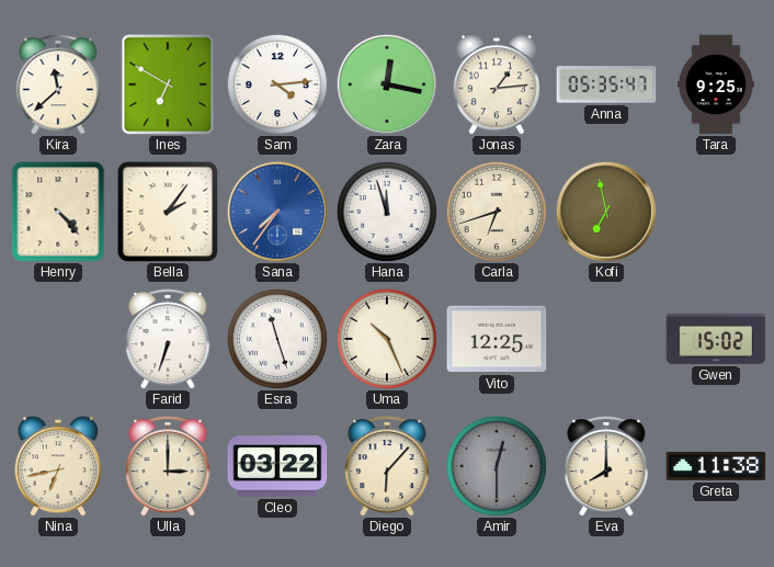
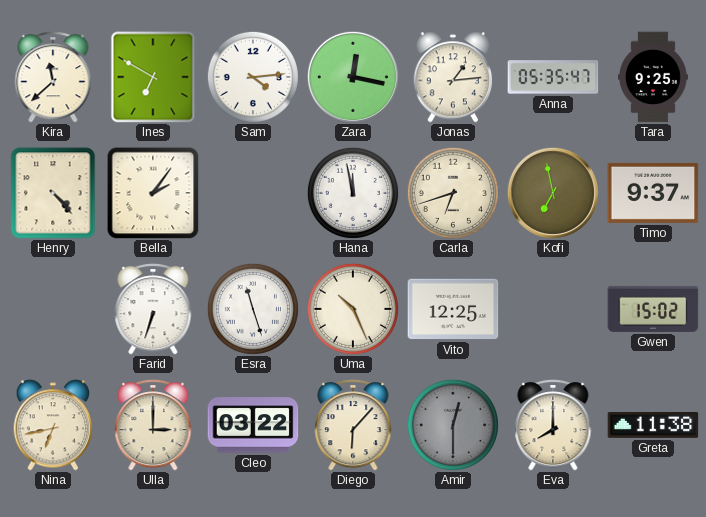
Sana: 7:36 -> none
Hana: 11:57 -> 11:58
Timo: none -> 9:37
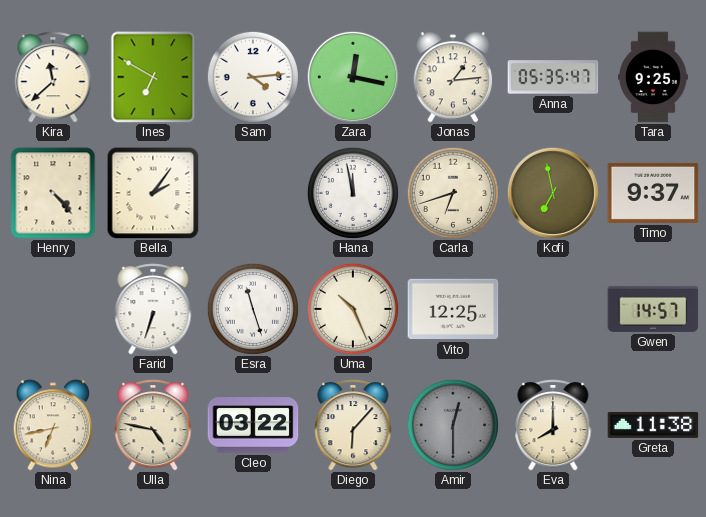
Gwen: 15:02 -> 14:57
Ulla: 3:00 -> 4:47
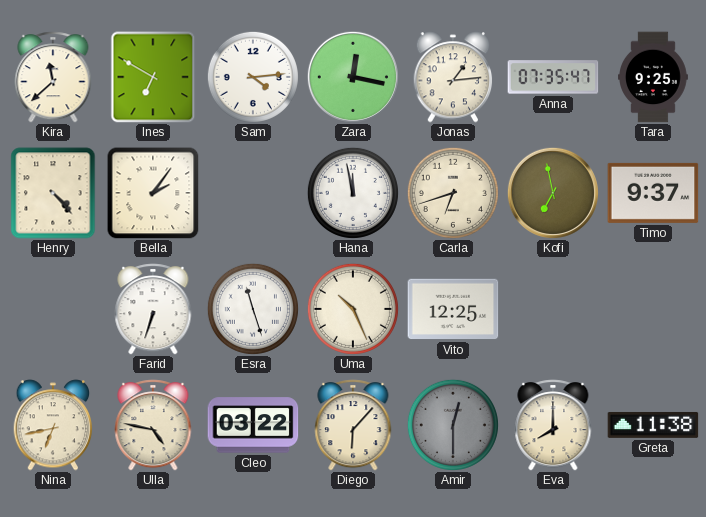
Anna: 05:35 -> 07:35
Gwen: 14:57 -> none
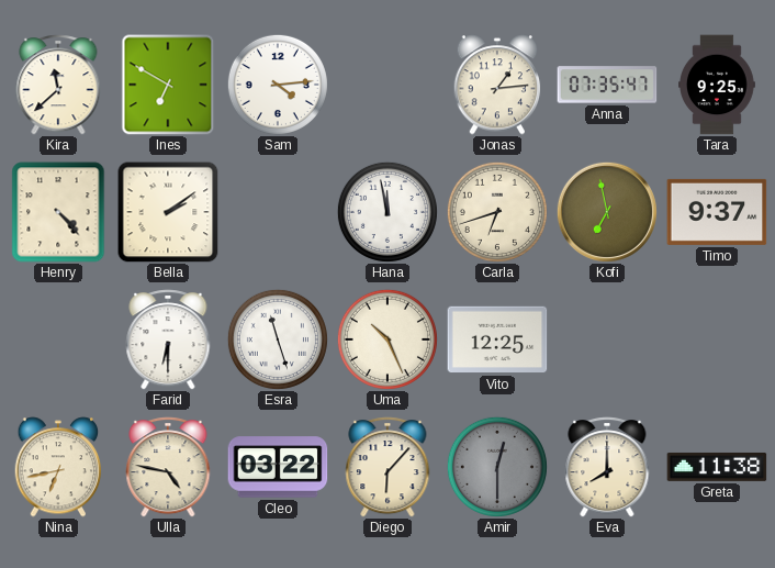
Zara: 12:17 -> none
Bella: 2:06 -> 2:09
Farid: 6:33 -> 6:30
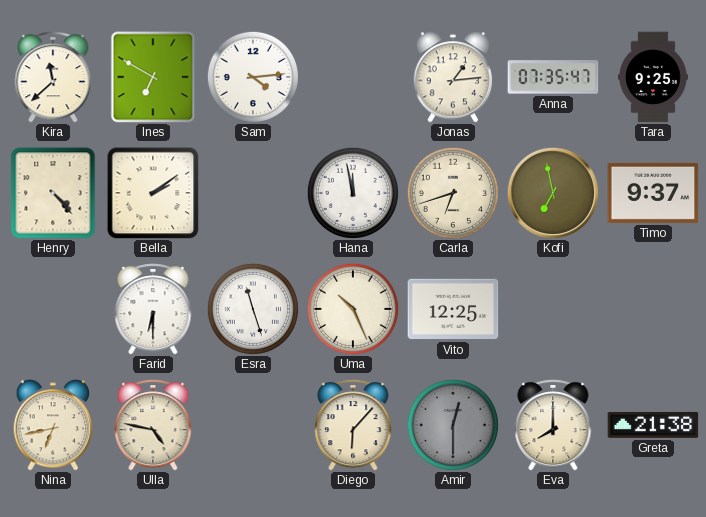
Cleo: 03:22 -> none
Greta: 11:38 -> 21:38
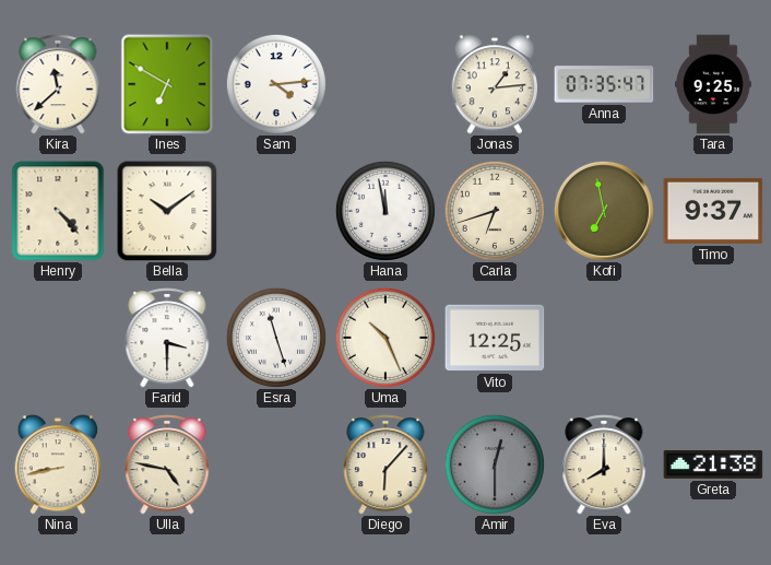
Bella: 2:09 -> 10:09
Farid: 6:30 -> 3:30
Nina: 6:43 -> 8:43
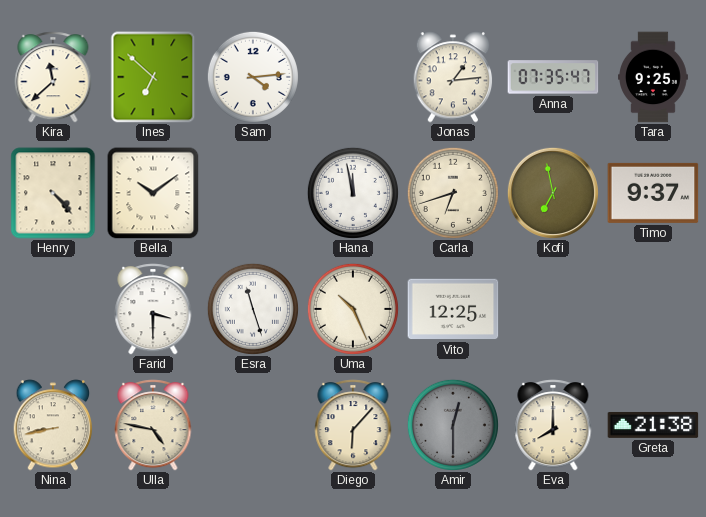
Ines: 6:50 -> 6:52
